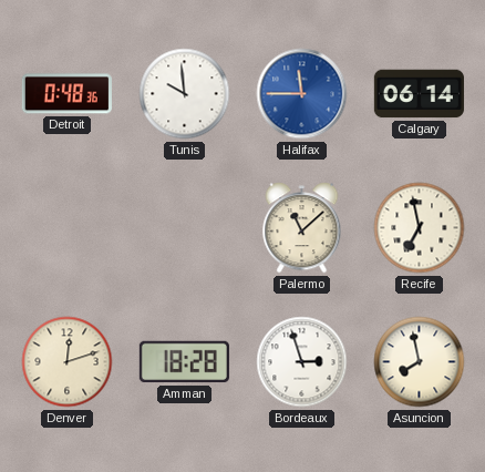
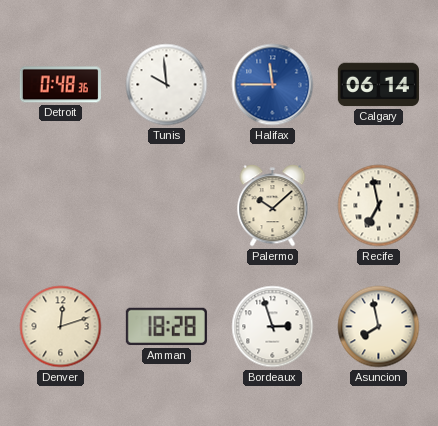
Palermo: 11:08 -> 10:08
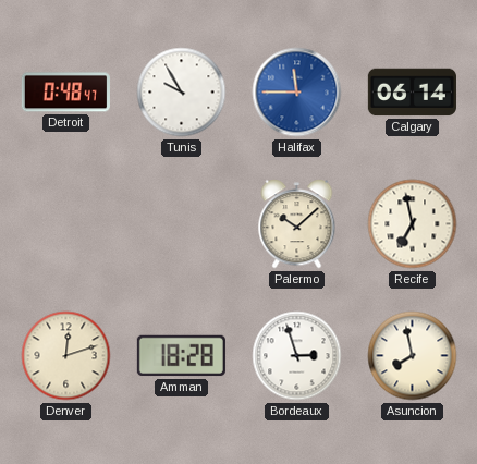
Detroit: 0:48:36 -> 0:48:47
Tunis: 9:59 -> 9:55
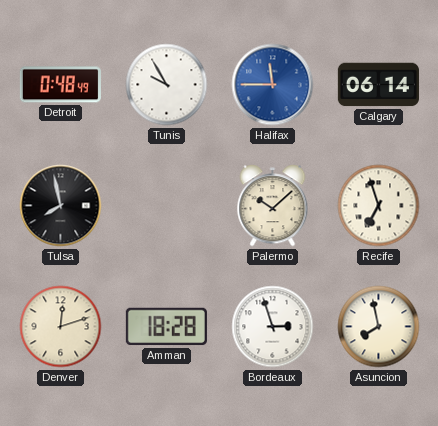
Detroit: 0:48:47 -> 0:48:49
Tulsa: none -> 7:58
Recife: 6:58 -> 6:57
